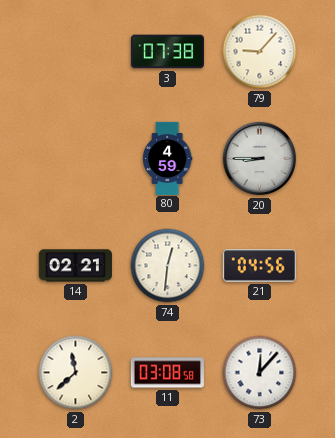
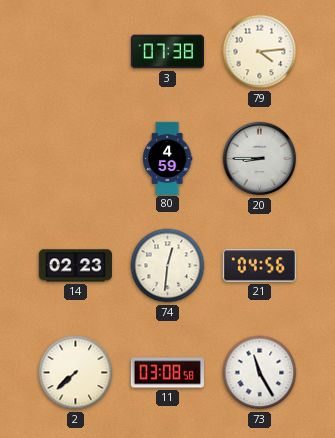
79: 9:07 -> 4:14
14: 02:21 -> 02:23
2: 11:38 -> 7:38
73: 12:07 -> 11:25
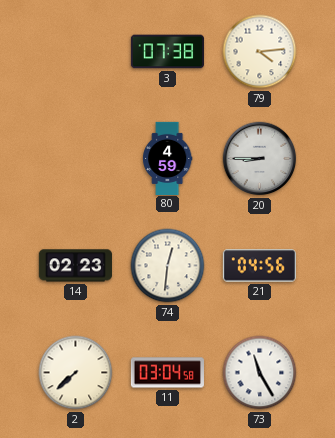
11: 03:08 -> 03:04
